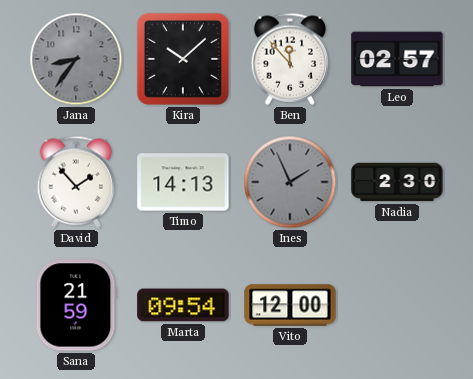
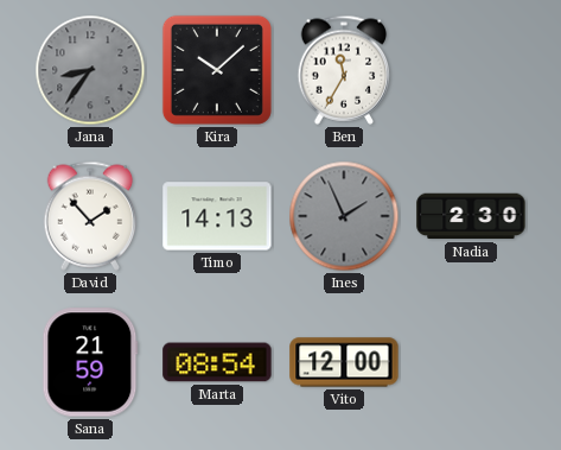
Ben: 11:53 -> 11:35
Leo: 02:57 -> none
Marta: 09:54 -> 08:54
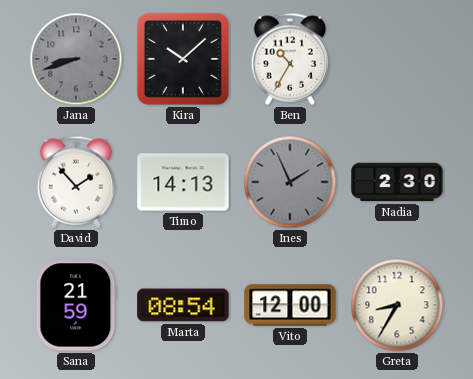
Jana: 8:36 -> 8:42
Ben: 11:35 -> 10:35
Greta: none -> 8:35
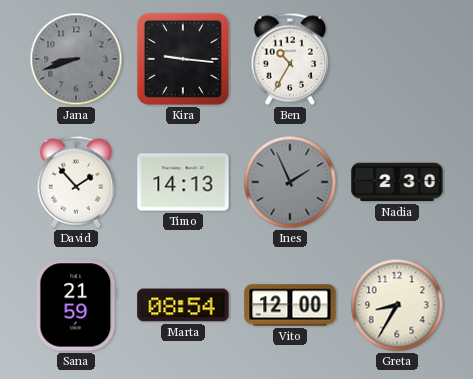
Kira: 10:08 -> 9:16
